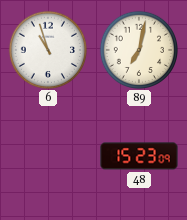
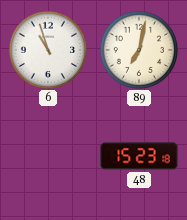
48: 15:23:09 -> 15:23:18
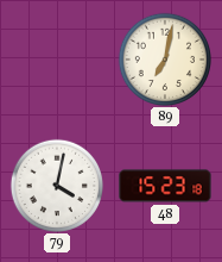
6: 10:57 -> none
79: none -> 4:02
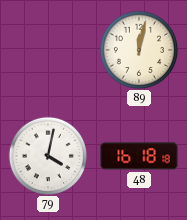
89: 7:02 -> 12:02
48: 15:23 -> 16:18
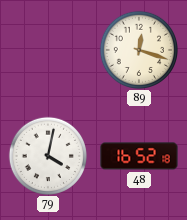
89: 12:02 -> 12:18
48: 16:18 -> 16:52
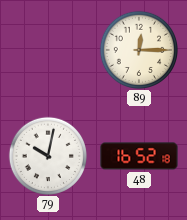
89: 12:18 -> 12:15
79: 4:02 -> 10:02
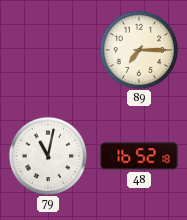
89: 12:15 -> 7:15
79: 10:02 -> 11:02
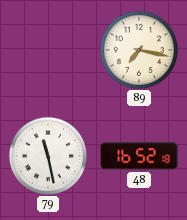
89: 7:15 -> 7:17
79: 11:02 -> 11:28
